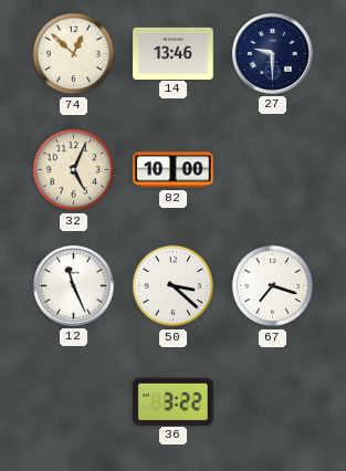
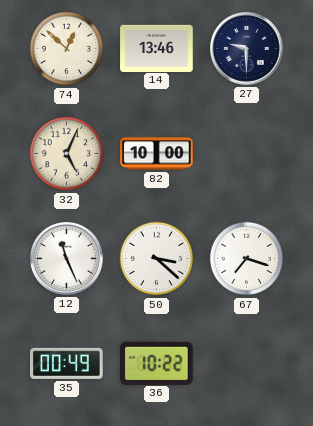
35: none -> 00:49
36: 3:22 -> 10:22
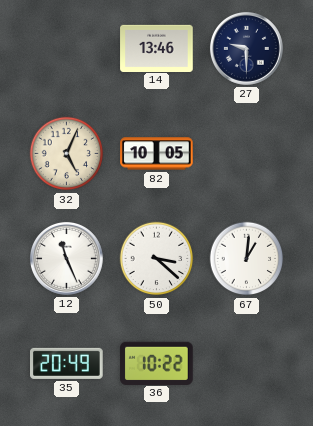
74: 12:52 -> none
82: 10:00 -> 10:05
67: 7:18 -> 1:01
35: 00:49 -> 20:49
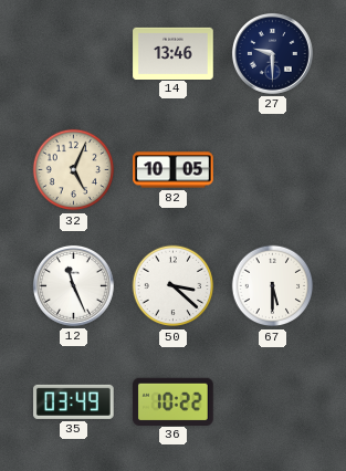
67: 1:01 -> 5:30
35: 20:49 -> 03:49
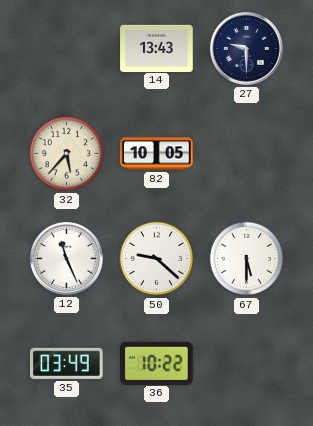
14: 13:46 -> 13:43
32: 5:04 -> 5:37
50: 3:22 -> 9:22
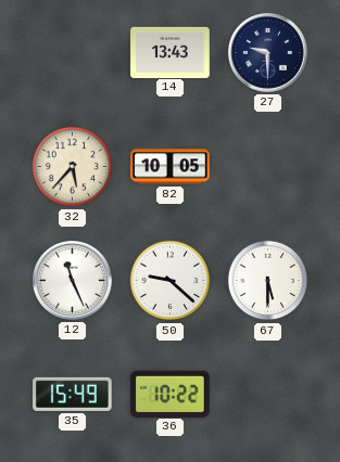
35: 03:49 -> 15:49
